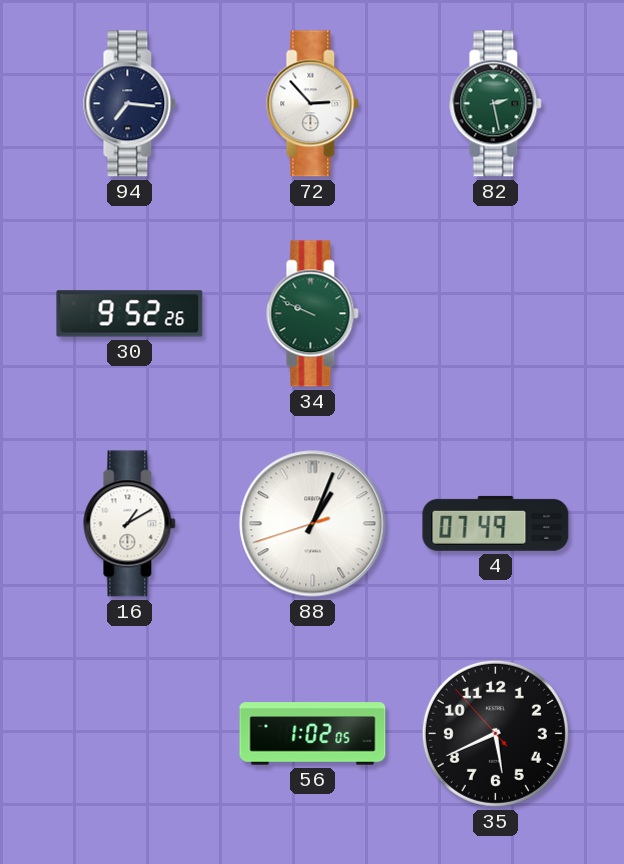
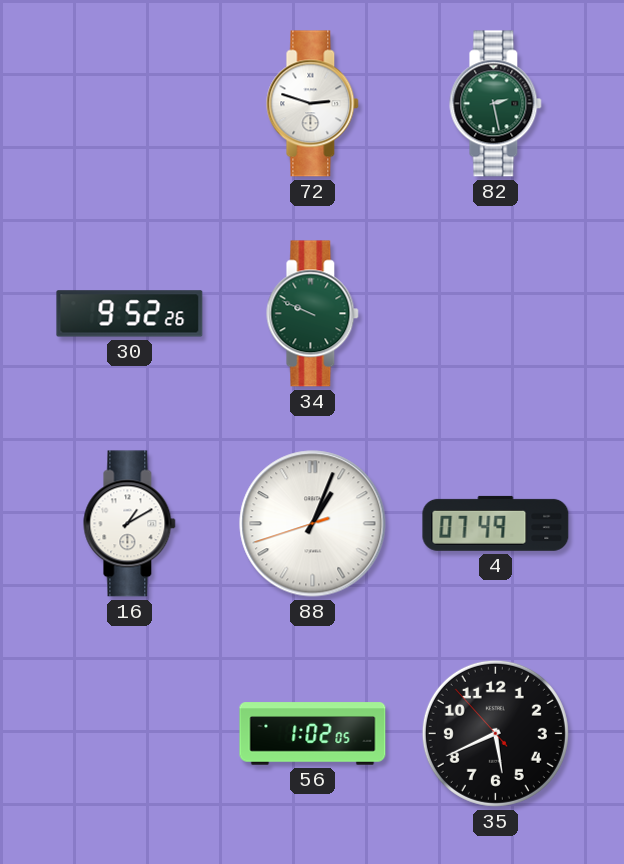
94: 7:16 -> none
72: 2:53 -> 2:48
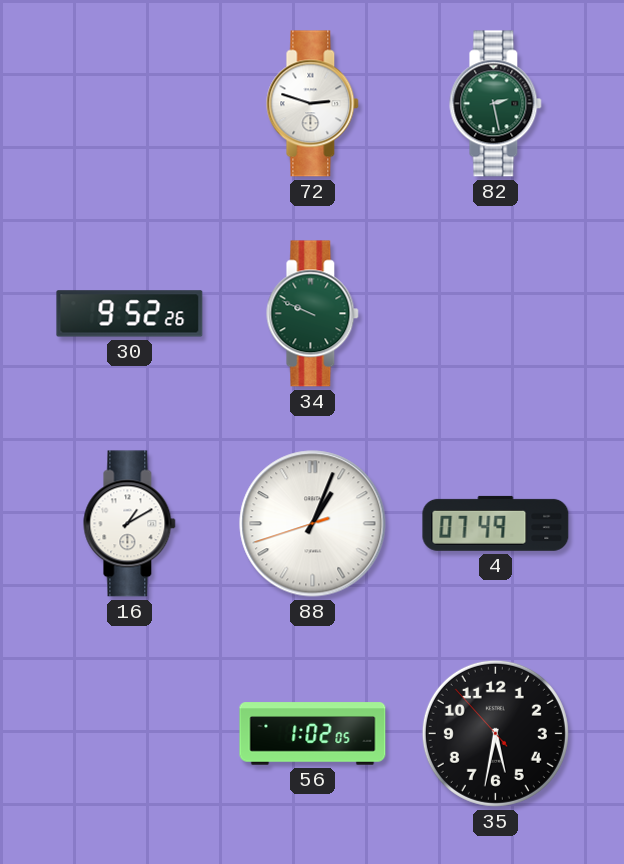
35: 5:40 -> 5:31
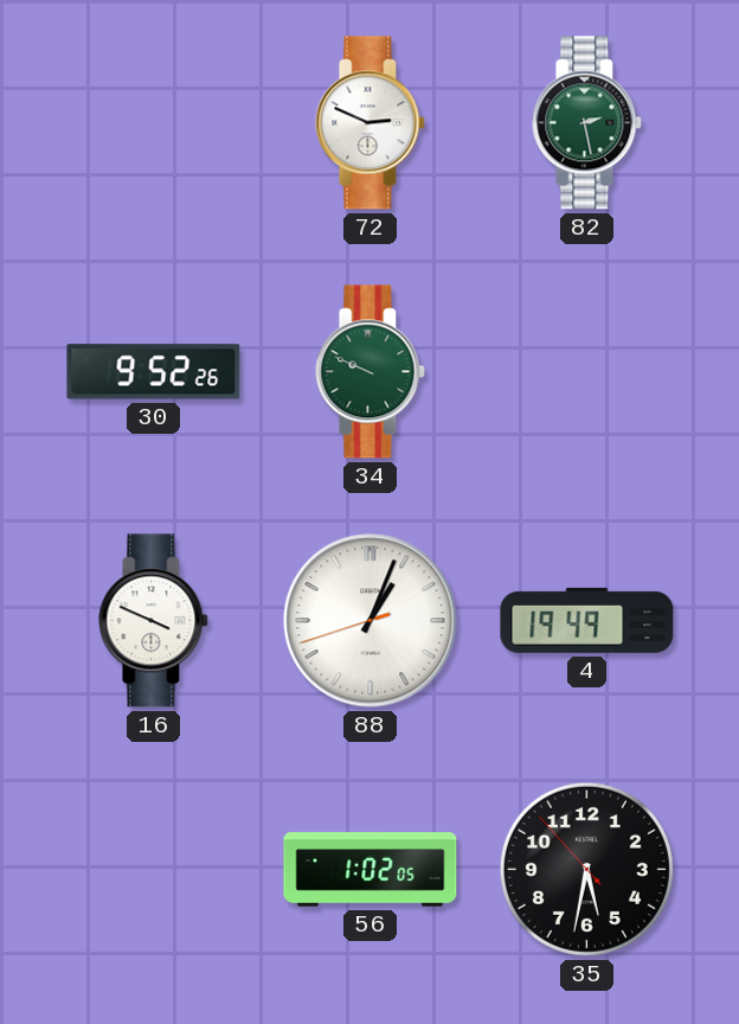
72: 2:48 -> 2:49
16: 1:10 -> 3:49
4: 07:49 -> 19:49
